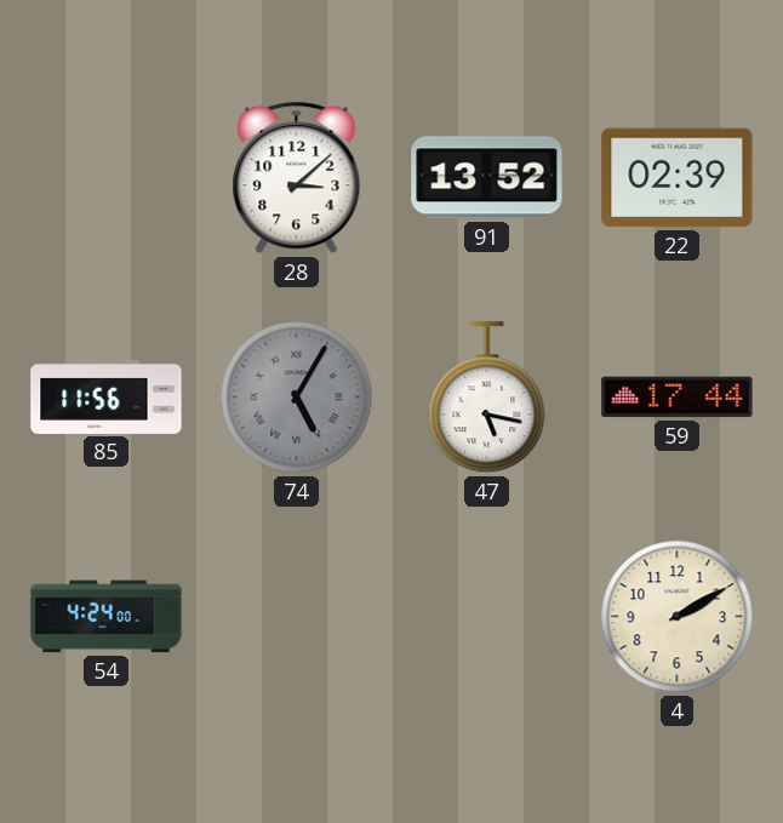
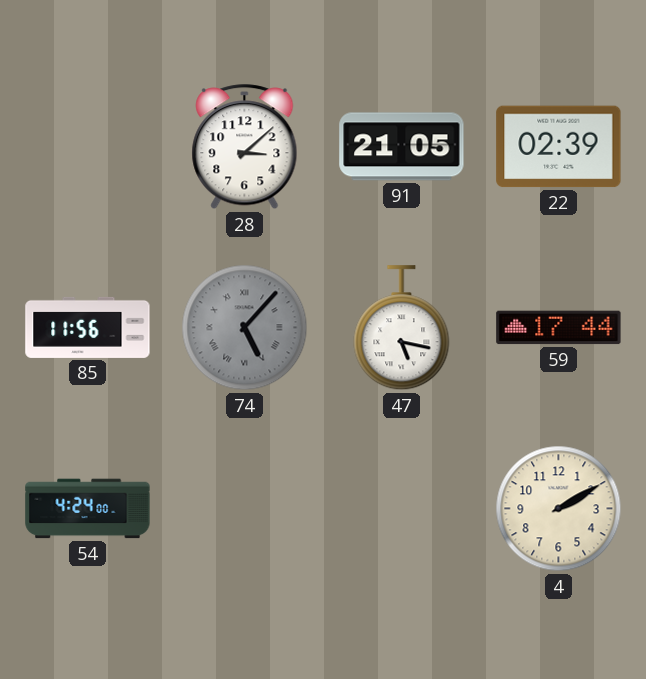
91: 13:52 -> 21:05
74: 5:05 -> 5:07
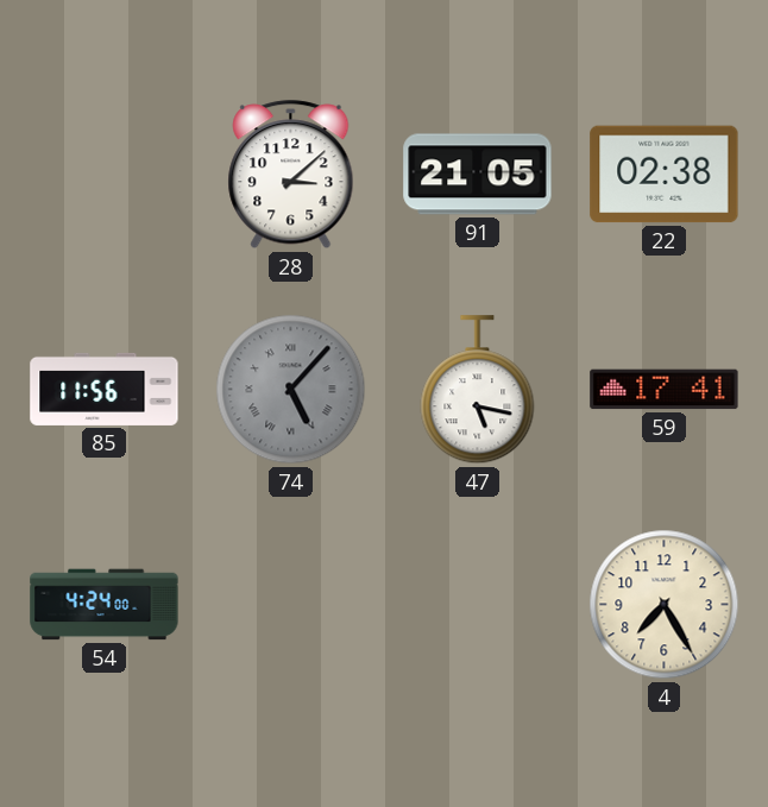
22: 02:39 -> 02:38
59: 17:44 -> 17:41
4: 2:10 -> 7:25
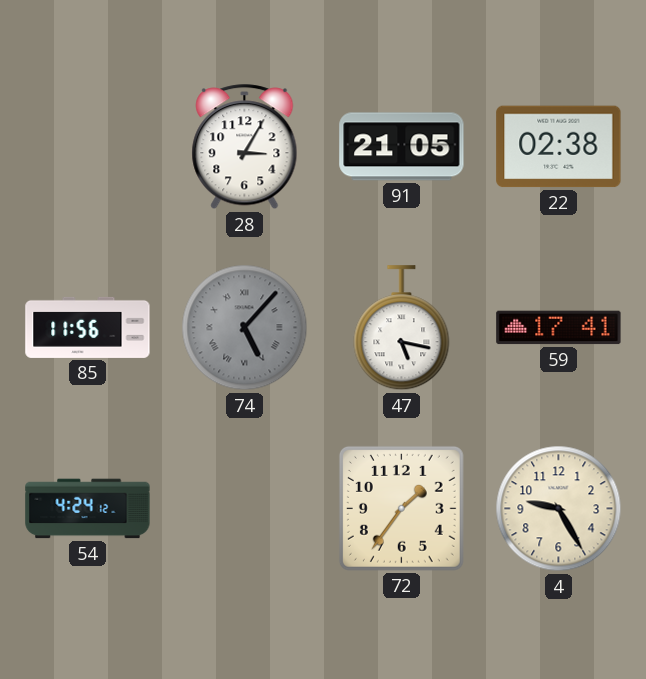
28: 3:08 -> 3:05
54: 4:24:00 -> 4:24:12
72: none -> 1:36
4: 7:25 -> 9:25
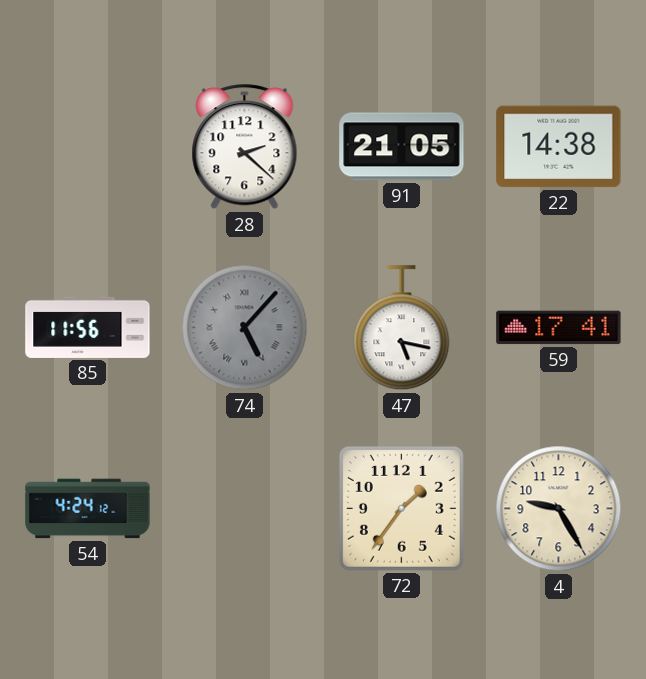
28: 3:05 -> 2:22
22: 02:38 -> 14:38
